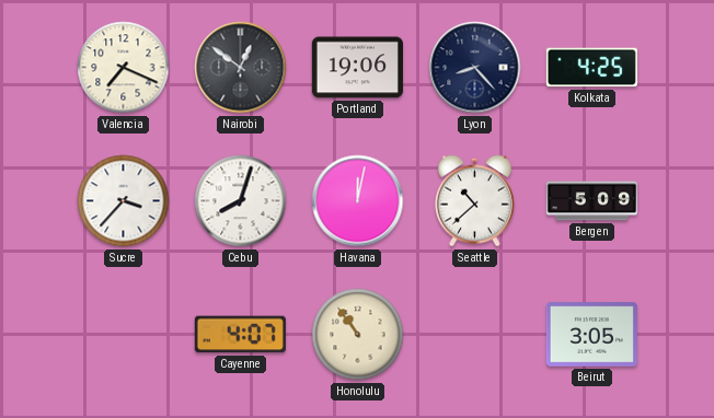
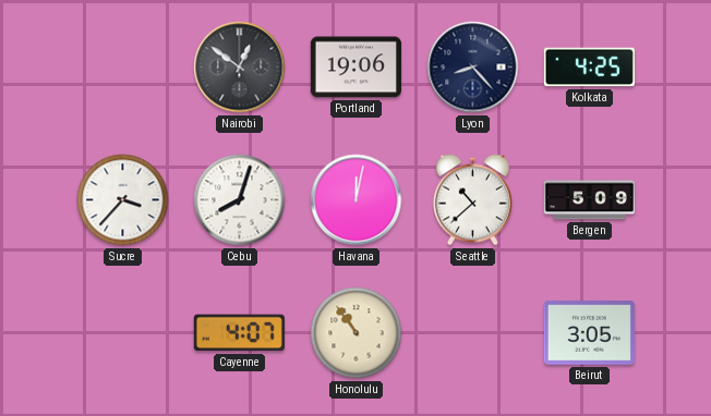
Valencia: 7:19 -> none
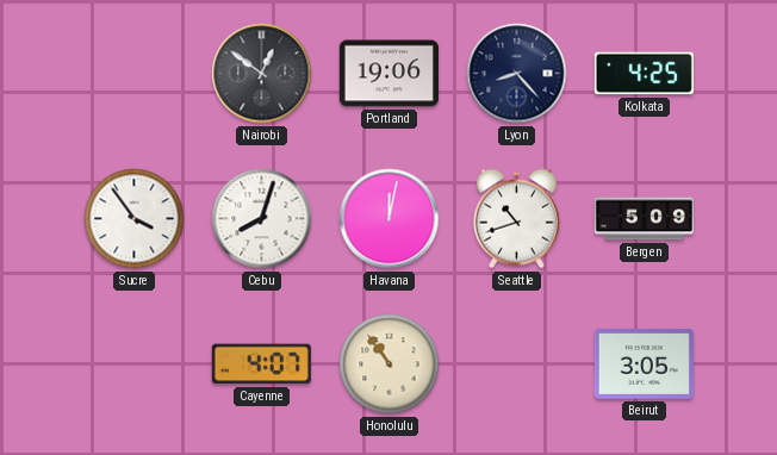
Sucre: 3:37 -> 3:54
Seattle: 10:38 -> 10:42
